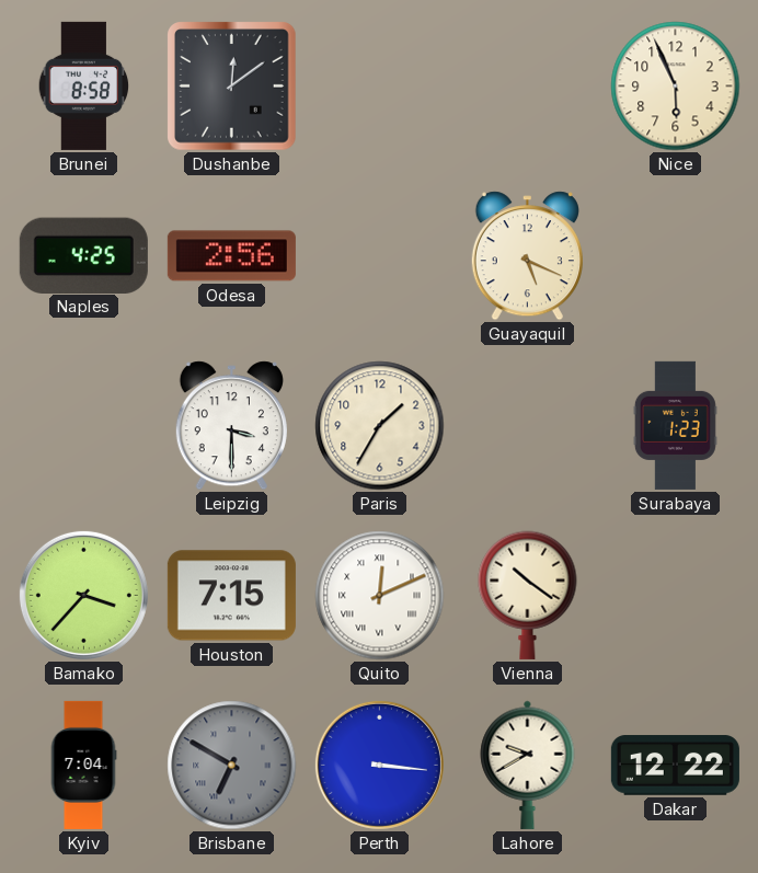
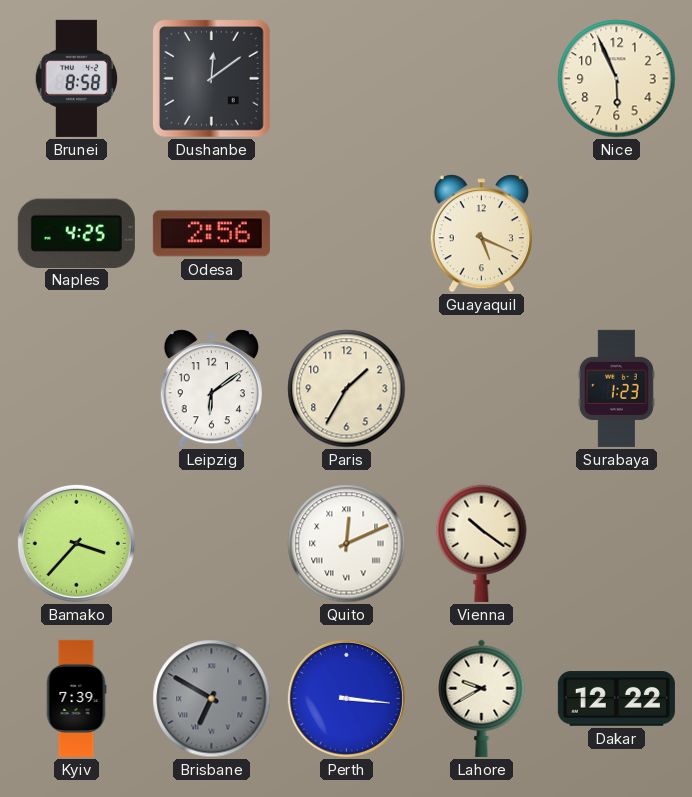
Leipzig: 3:30 -> 6:09
Houston: 7:15 -> none
Kyiv: 7:04 -> 7:39
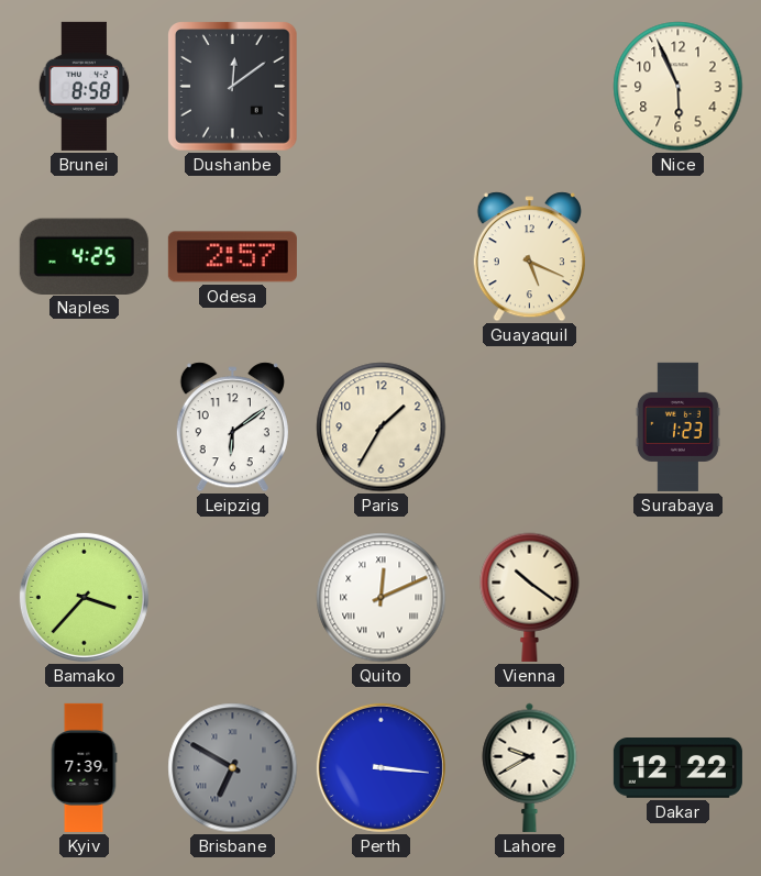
Odesa: 2:56 -> 2:57
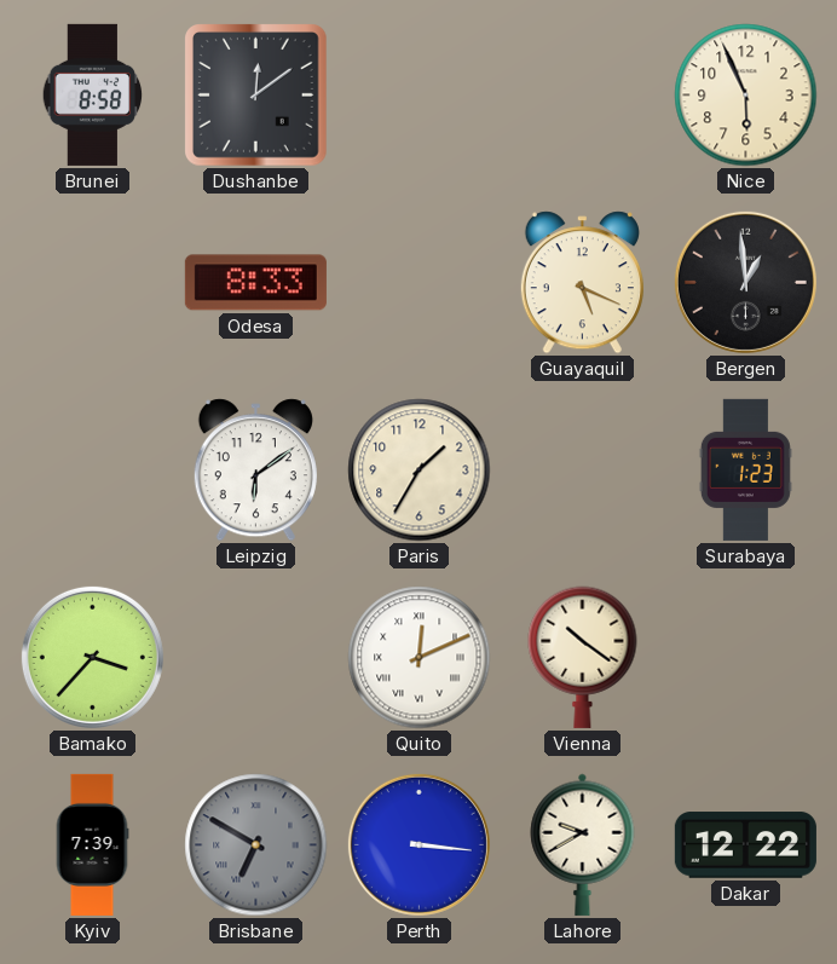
Naples: 4:25 -> none
Odesa: 2:57 -> 8:33
Bergen: none -> 12:59
